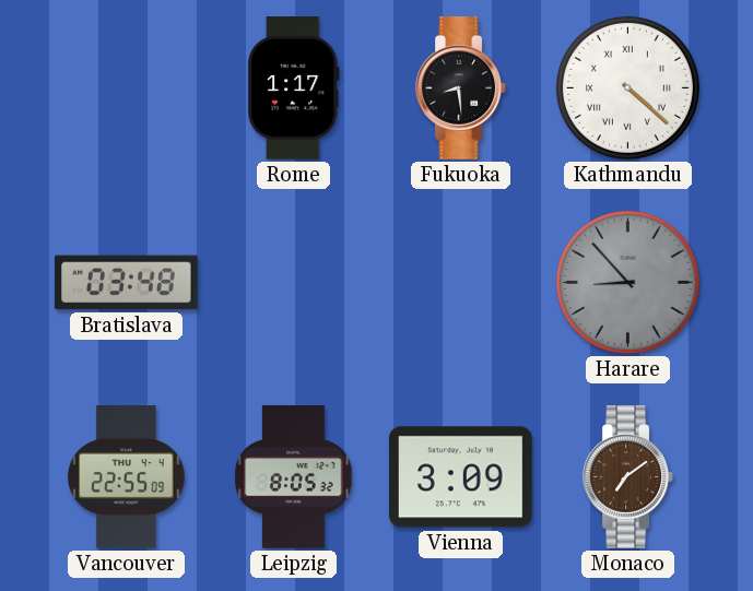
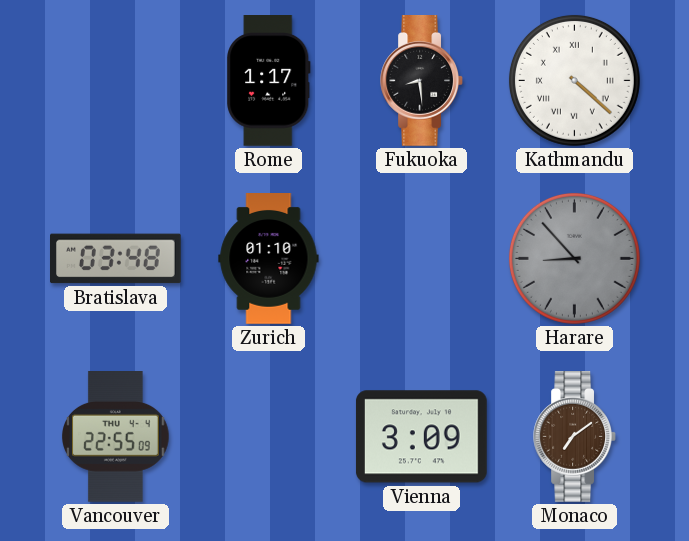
Zurich: none -> 01:10
Leipzig: 8:05 -> none
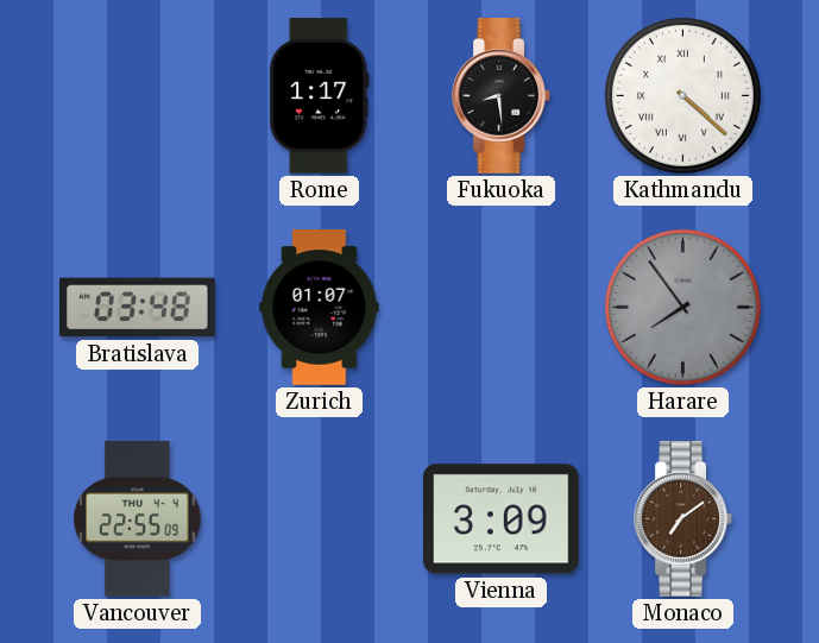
Zurich: 01:10 -> 01:07
Harare: 8:53 -> 7:54
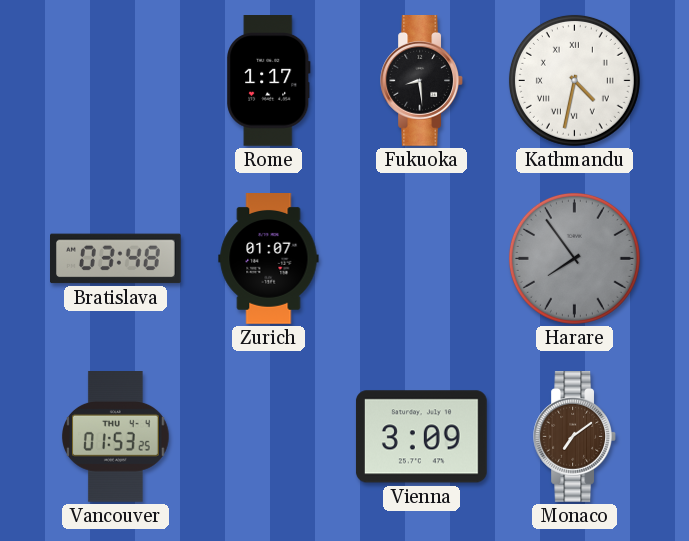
Kathmandu: 4:22 -> 4:32
Vancouver: 22:55 -> 01:53
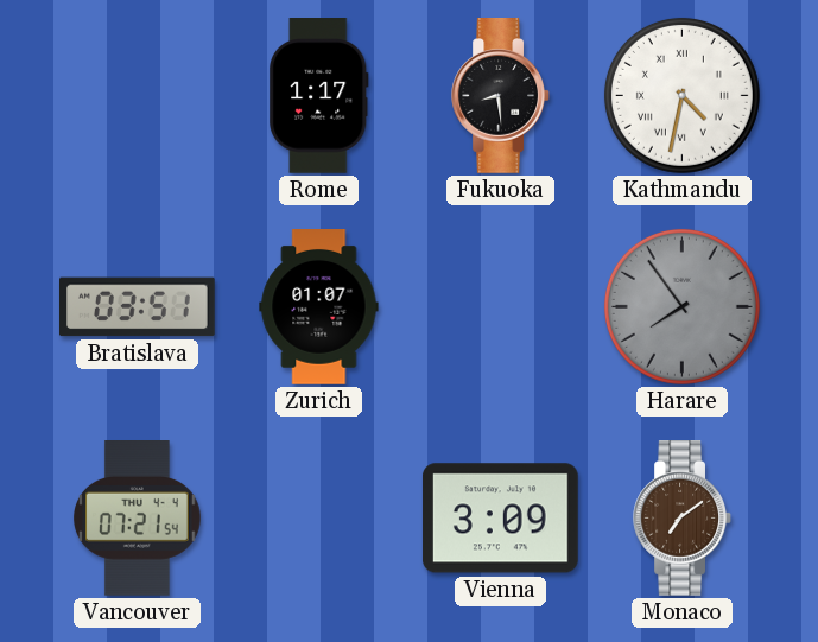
Bratislava: 03:48 -> 03:51
Vancouver: 01:53 -> 07:21
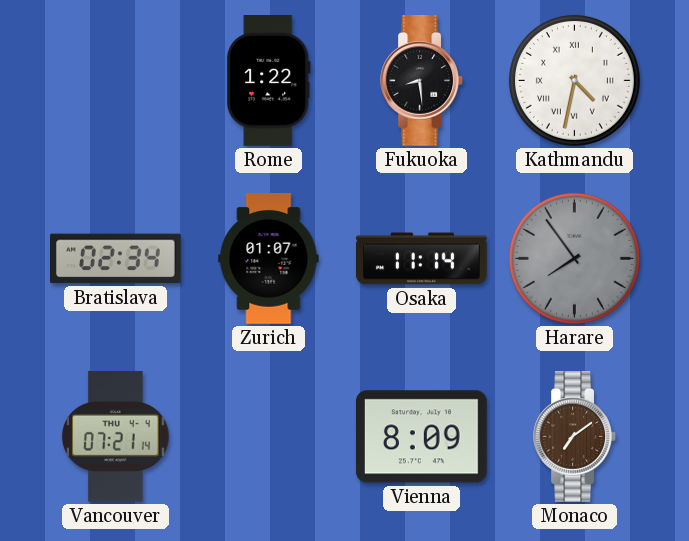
Rome: 1:17 -> 1:22
Bratislava: 03:51 -> 02:34
Osaka: none -> 11:14
Vancouver: 07:21:54 -> 07:21:14
Vienna: 3:09 -> 8:09
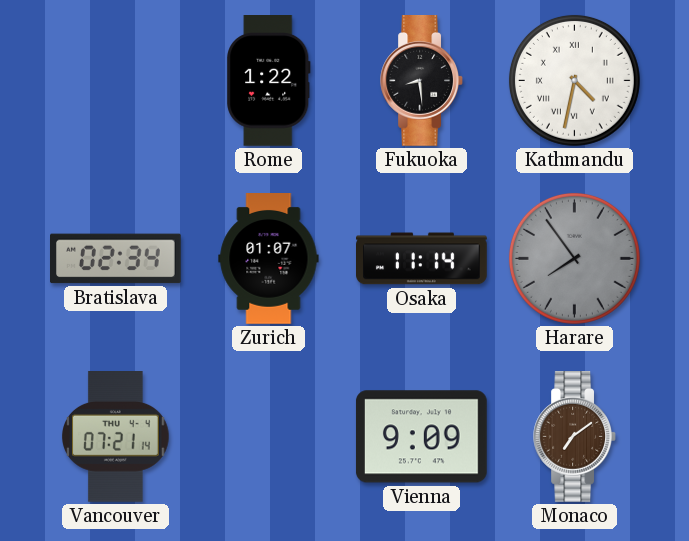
Vienna: 8:09 -> 9:09
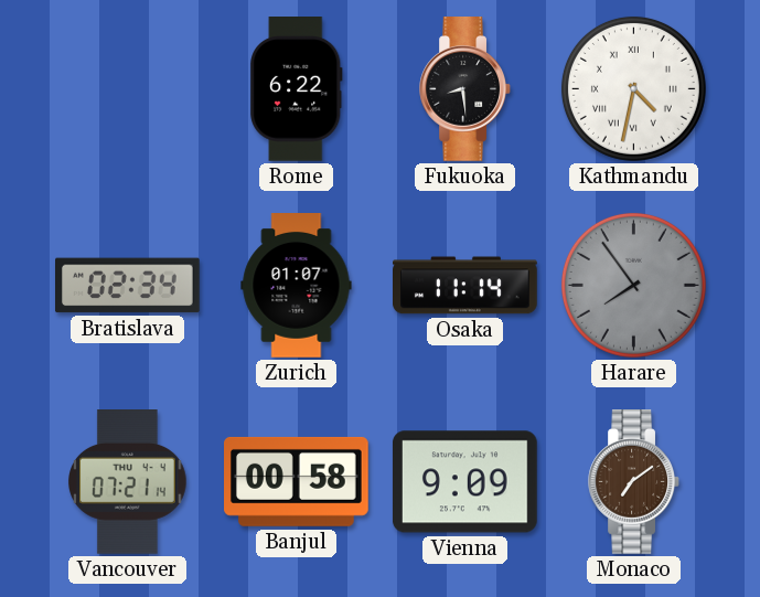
Rome: 1:22 -> 6:22
Banjul: none -> 00:58
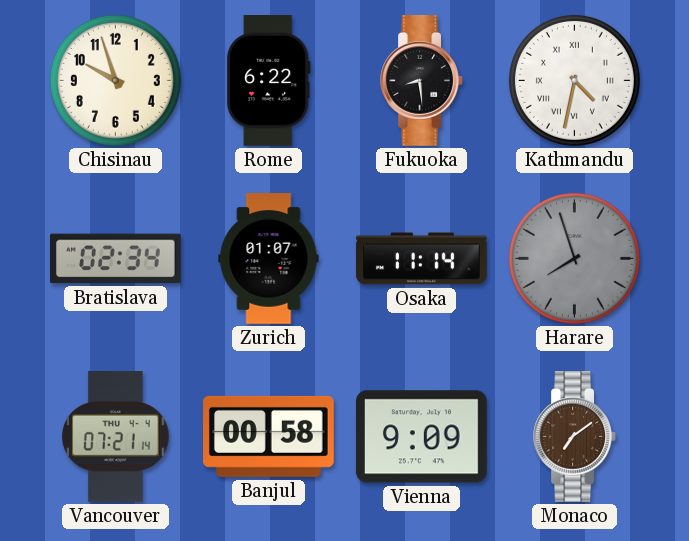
Chisinau: none -> 9:57
Harare: 7:54 -> 7:57
